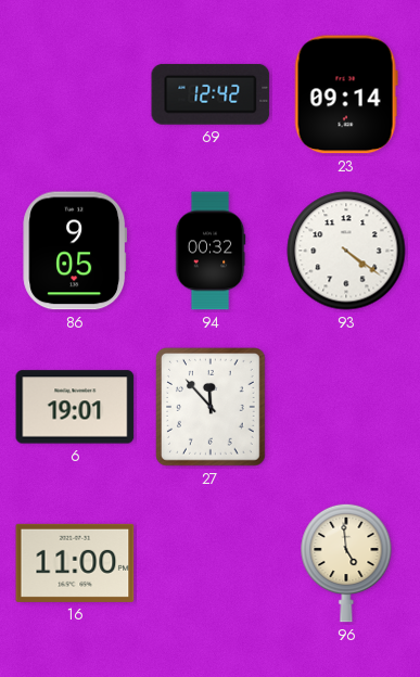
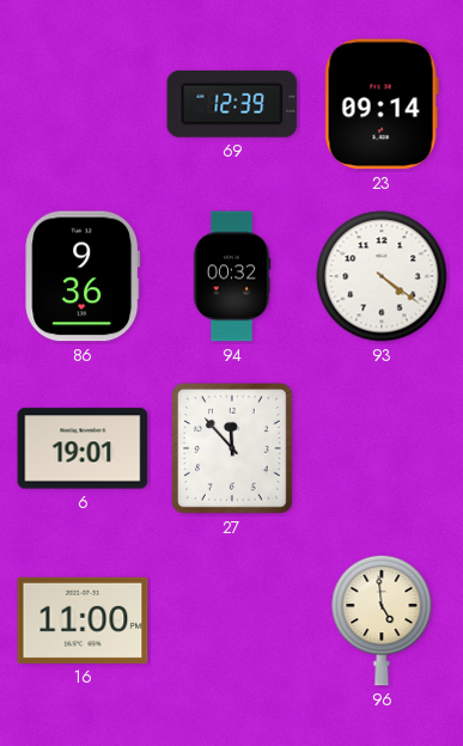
69: 12:42 -> 12:39
86: 9:05 -> 9:36
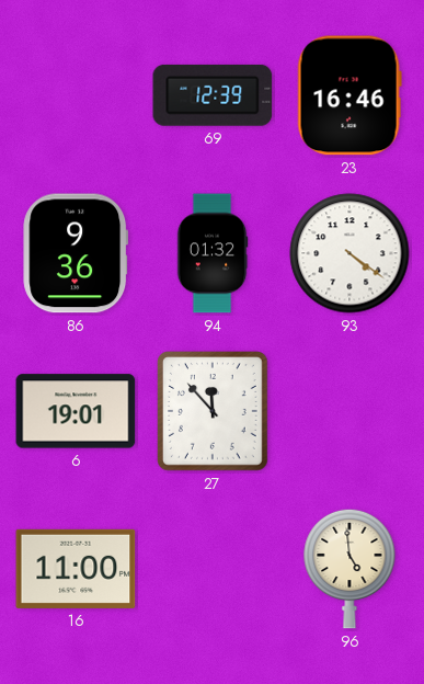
23: 09:14 -> 16:46
94: 00:32 -> 01:32
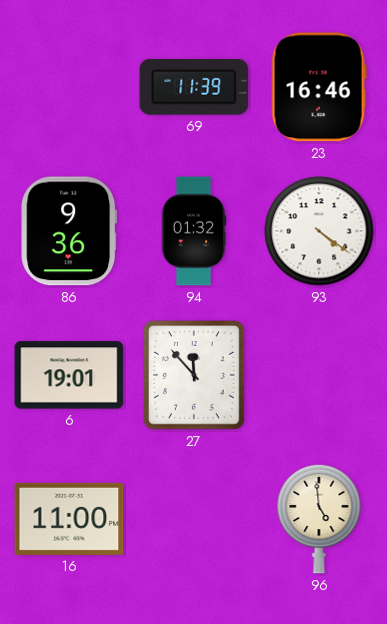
69: 12:39 -> 11:39
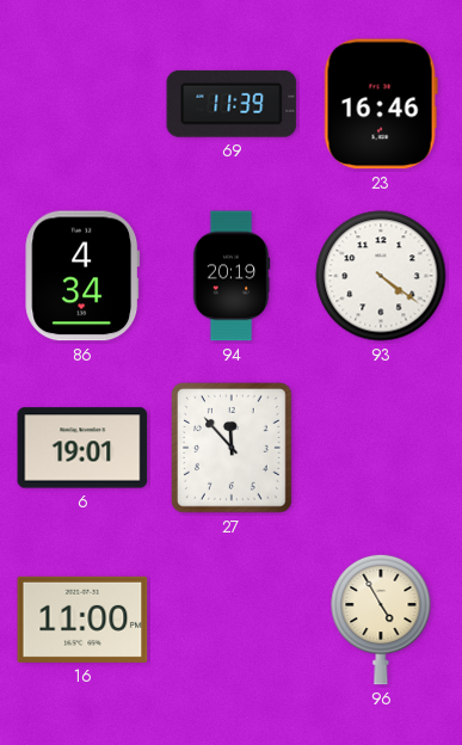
86: 9:36 -> 4:34
94: 01:32 -> 20:19
96: 4:59 -> 4:55
